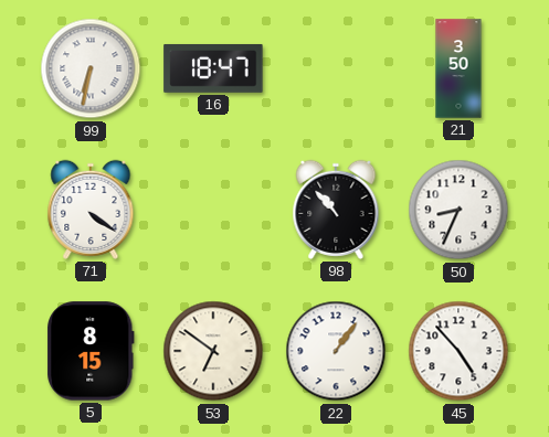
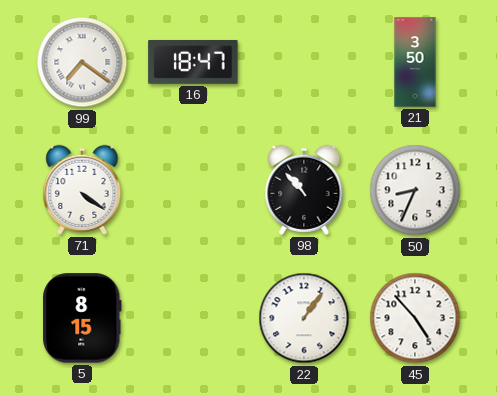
99: 6:32 -> 7:21
53: 6:51 -> none
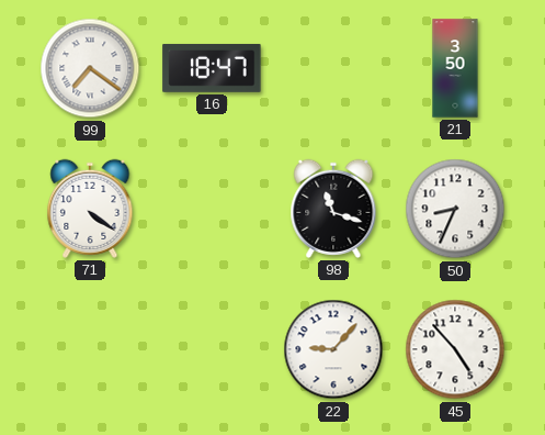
98: 10:53 -> 11:18
5: 8:15 -> none
22: 1:06 -> 9:07
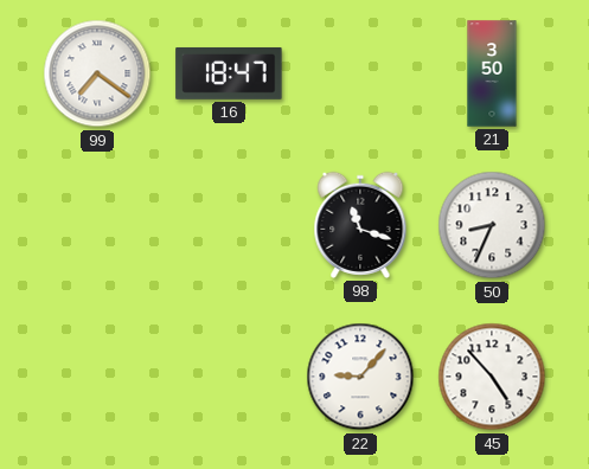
71: 4:21 -> none
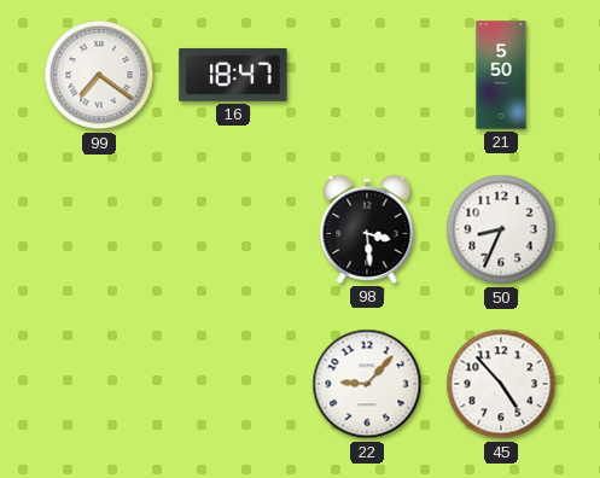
21: 3:50 -> 5:50
98: 11:18 -> 3:29
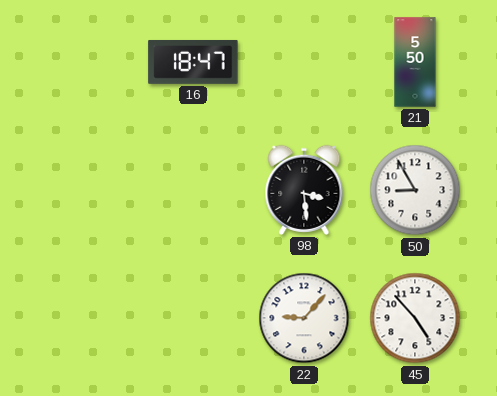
99: 7:21 -> none
50: 8:34 -> 8:55
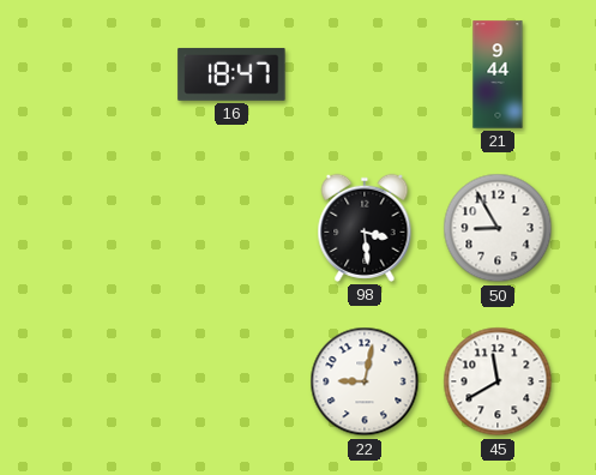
21: 5:50 -> 9:44
22: 9:07 -> 9:02
45: 4:53 -> 11:40
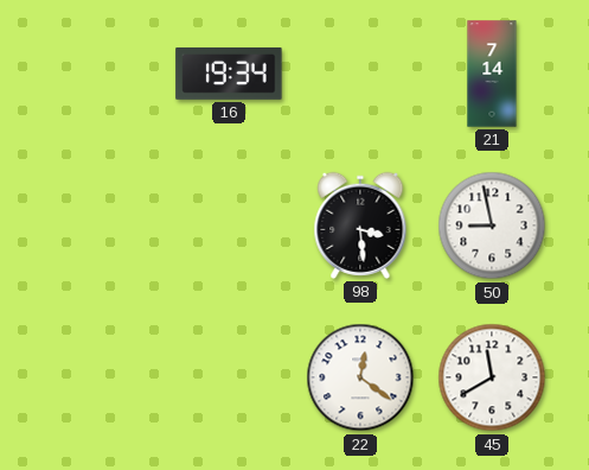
16: 18:47 -> 19:34
21: 9:44 -> 7:14
50: 8:55 -> 8:58
22: 9:02 -> 12:21
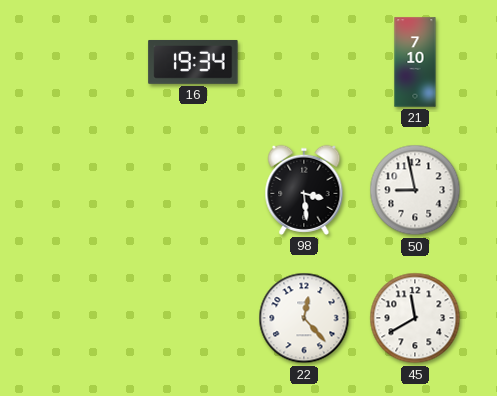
21: 7:14 -> 7:10
22: 12:21 -> 12:23
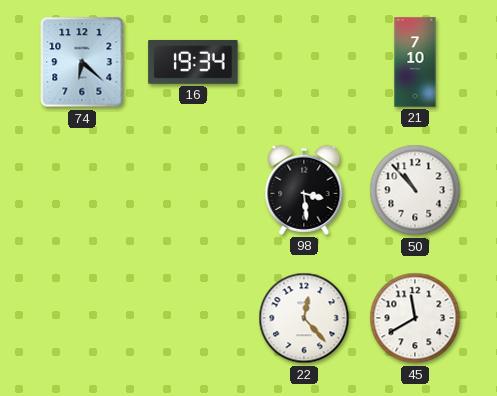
74: none -> 6:22
50: 8:58 -> 10:53
